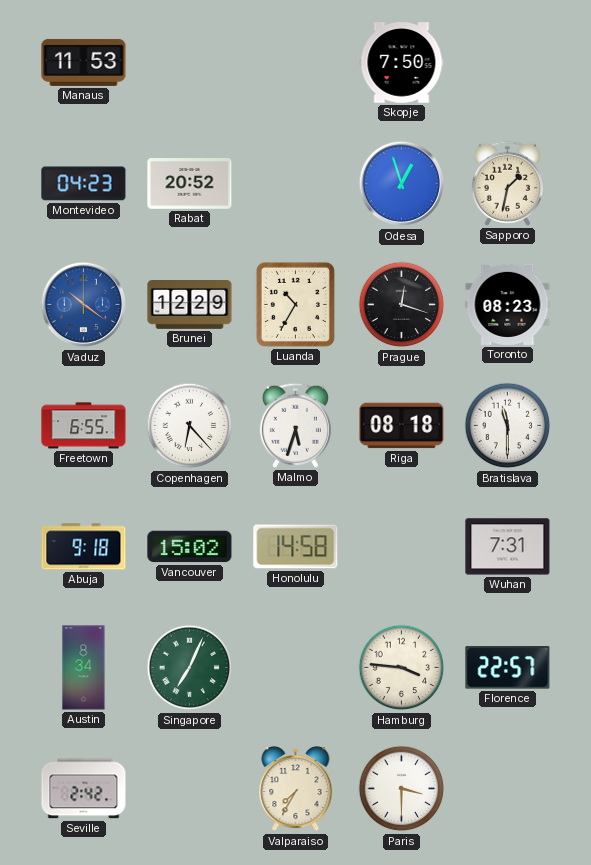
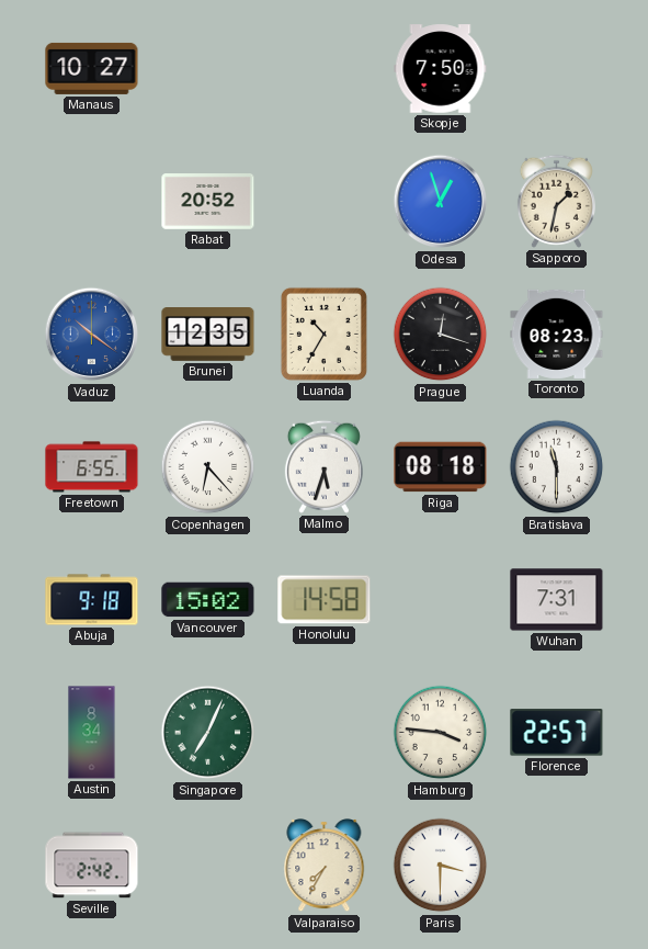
Manaus: 11:53 -> 10:27
Montevideo: 04:23 -> none
Brunei: 12:29 -> 12:35
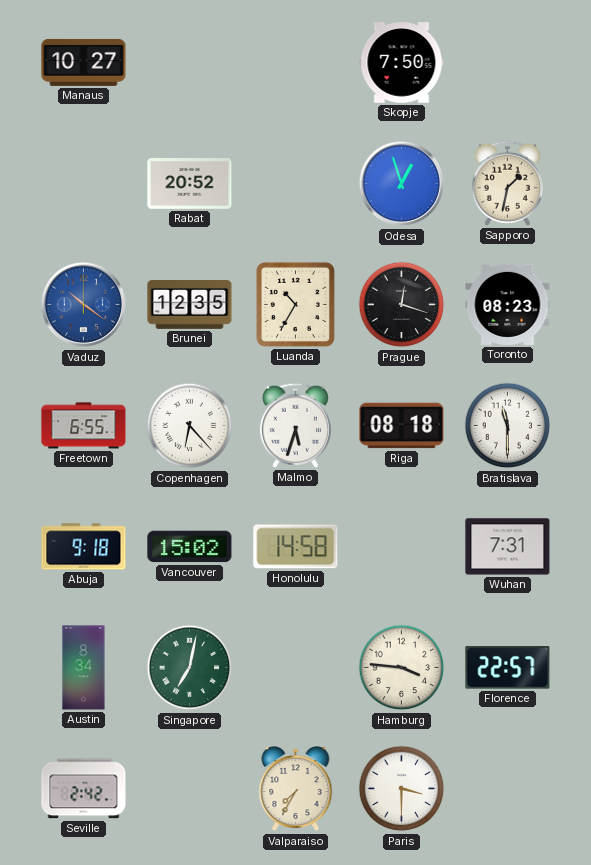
Singapore: 7:04 -> 7:02
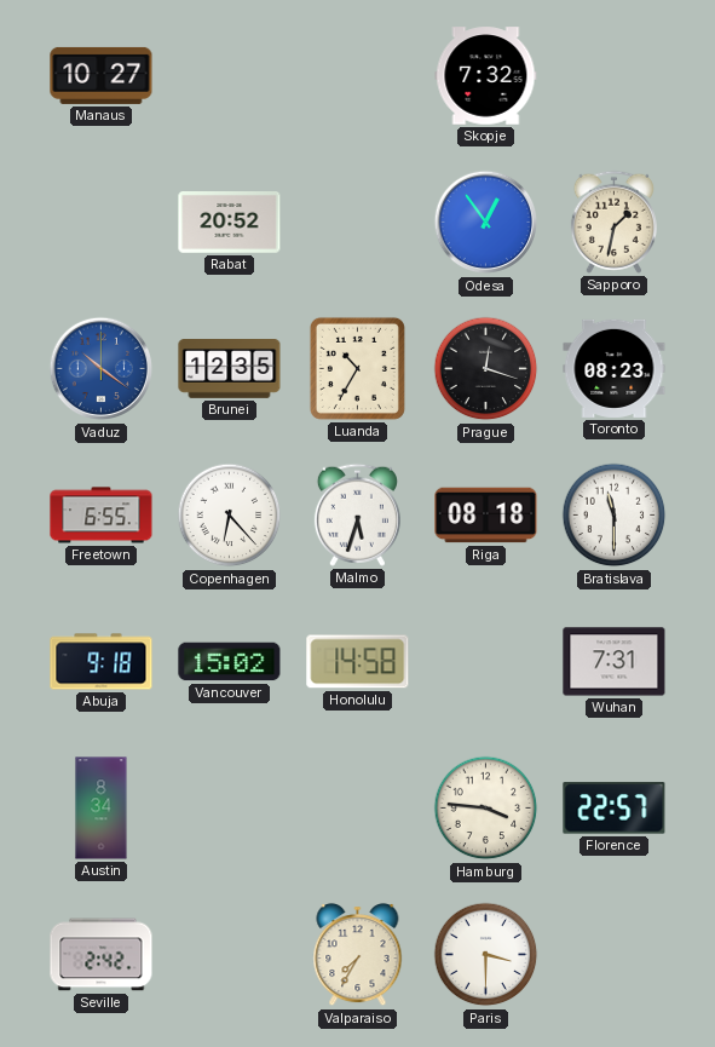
Skopje: 7:50 -> 7:32
Odesa: 12:57 -> 12:54
Singapore: 7:02 -> none
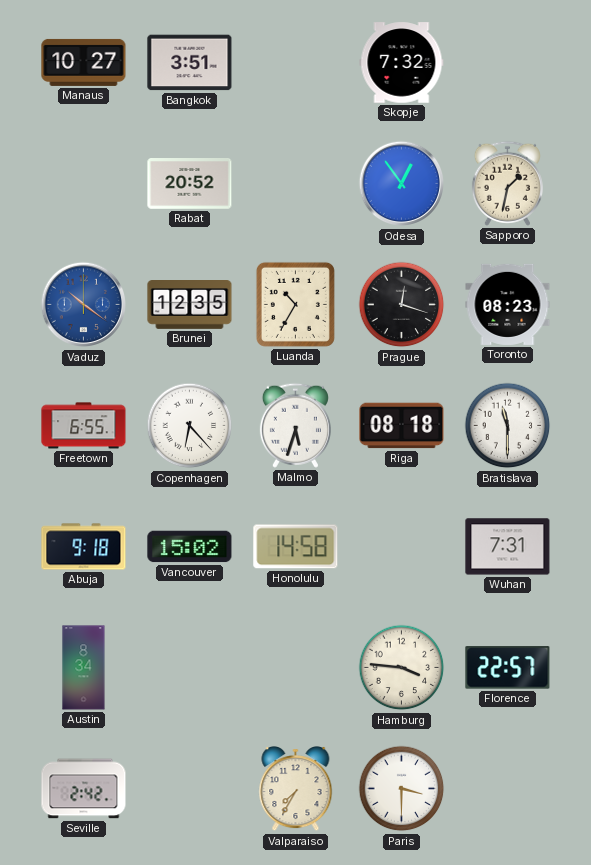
Bangkok: none -> 3:51
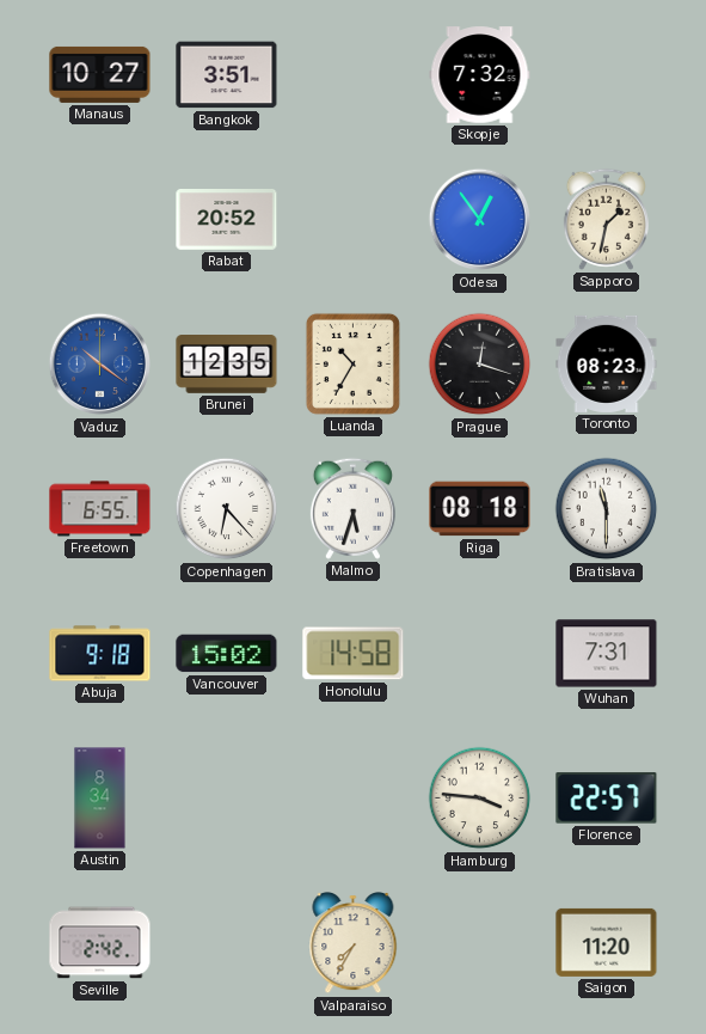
Paris: 3:30 -> none
Saigon: none -> 11:20
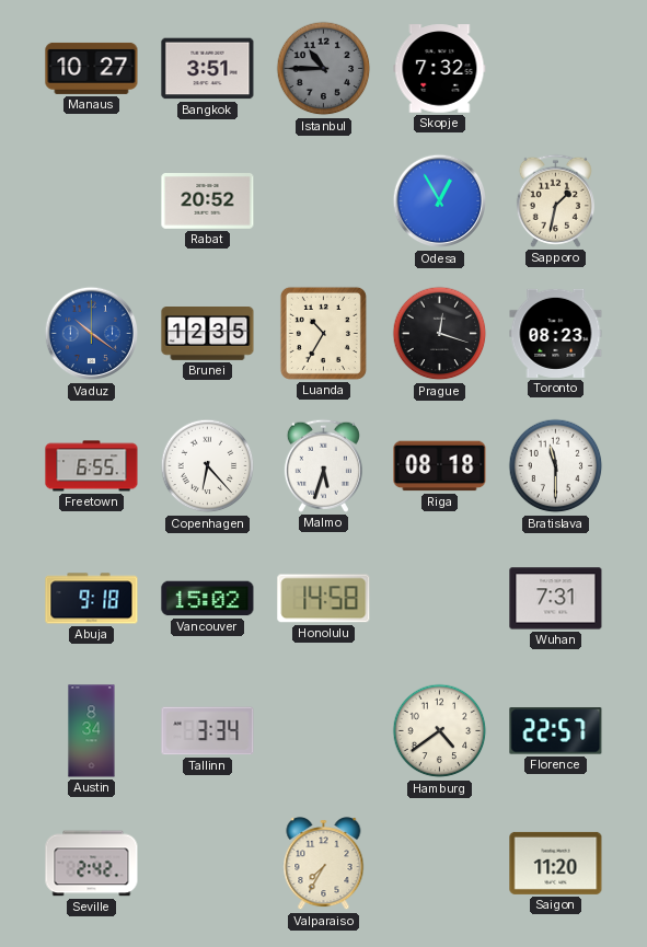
Istanbul: none -> 10:45
Odesa: 12:54 -> 12:55
Tallinn: none -> 3:34
Hamburg: 3:46 -> 4:39
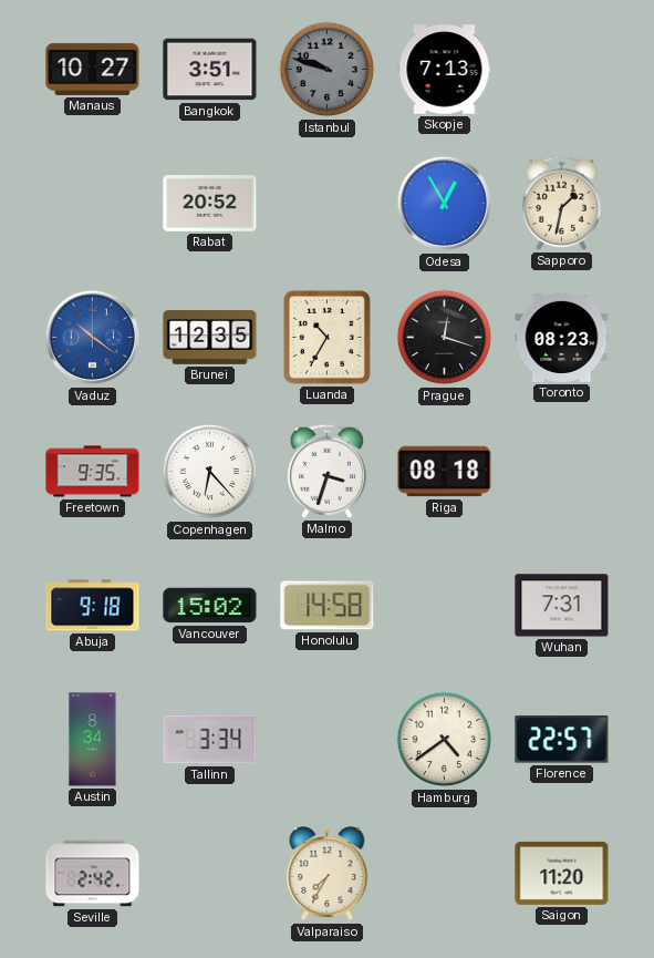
Istanbul: 10:45 -> 9:48
Skopje: 7:32 -> 7:13
Freetown: 6:55 -> 9:35
Malmo: 5:33 -> 3:33
Bratislava: 11:30 -> none
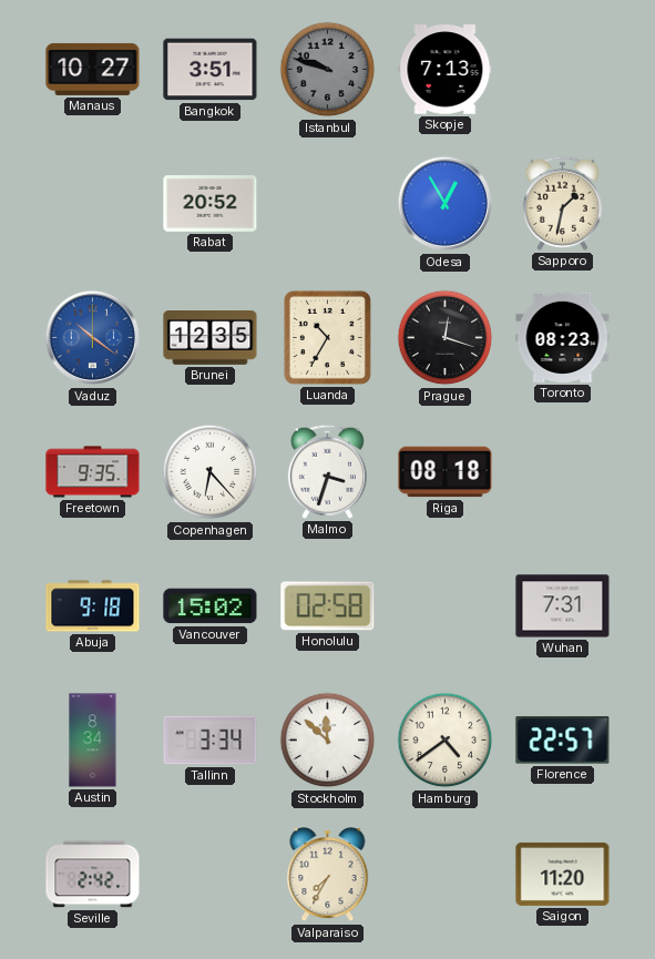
Honolulu: 14:58 -> 02:58
Stockholm: none -> 11:52
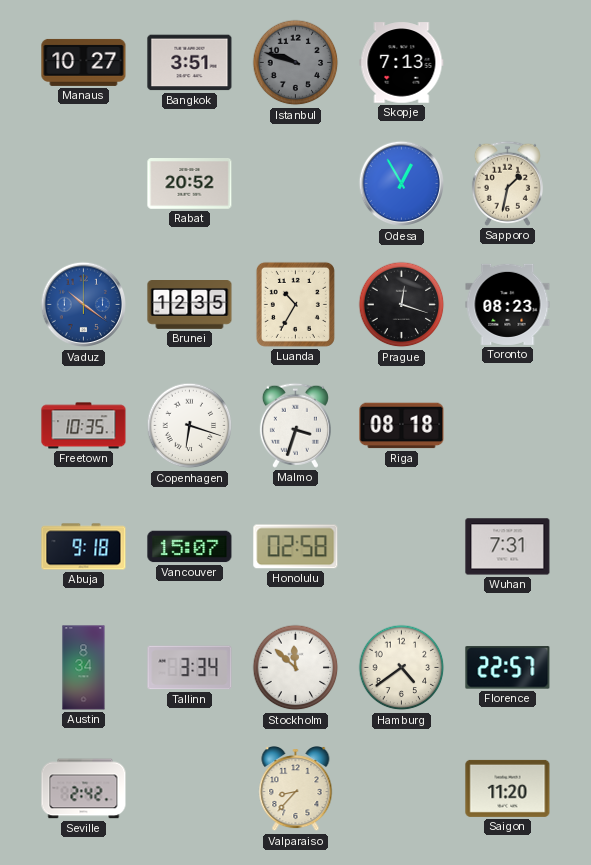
Freetown: 9:35 -> 10:35
Copenhagen: 6:23 -> 6:18
Vancouver: 15:02 -> 15:07
Valparaiso: 7:35 -> 8:37
